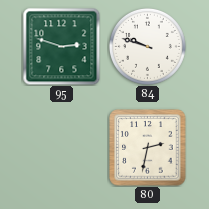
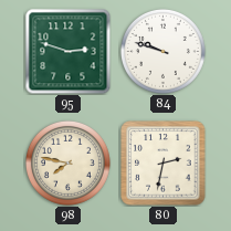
98: none -> 7:47
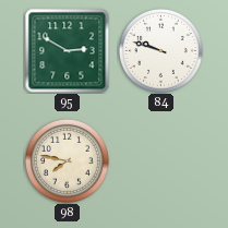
95: 2:48 -> 2:50
80: 2:32 -> none
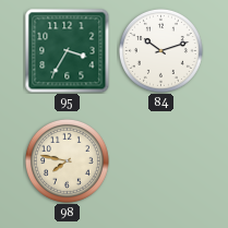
95: 2:50 -> 3:35
84: 9:48 -> 10:12
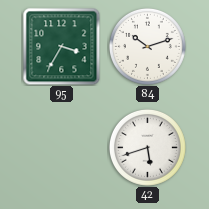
98: 7:47 -> none
42: none -> 5:42
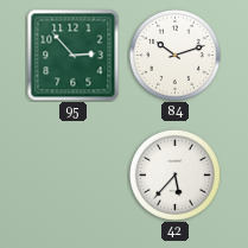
95: 3:35 -> 2:53
42: 5:42 -> 5:37
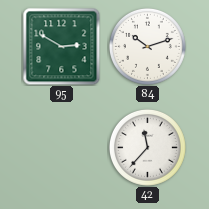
95: 2:53 -> 2:50
42: 5:37 -> 11:37
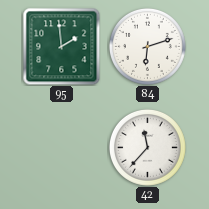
95: 2:50 -> 1:59
84: 10:12 -> 6:12
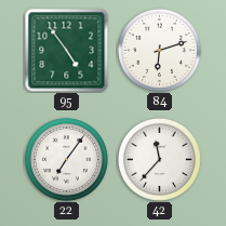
95: 1:59 -> 4:54
22: none -> 7:06
